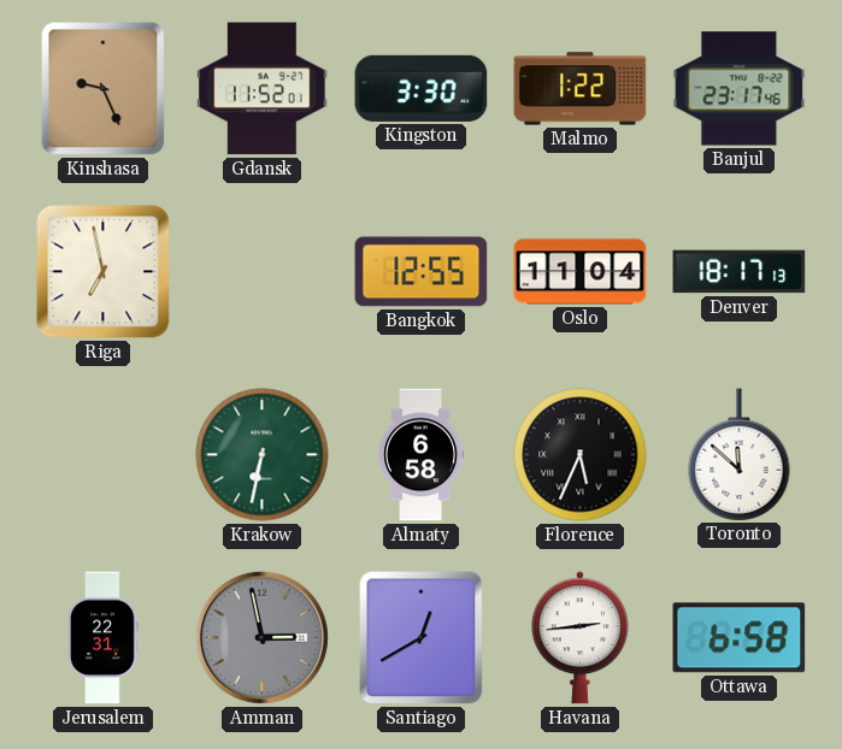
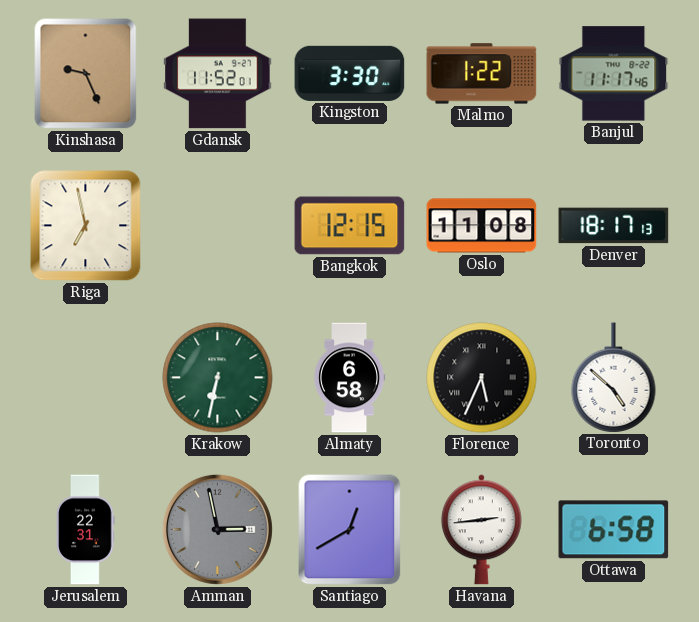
Banjul: 23:17 -> 11:17
Bangkok: 12:55 -> 12:15
Oslo: 11:04 -> 11:08
Toronto: 11:52 -> 4:52
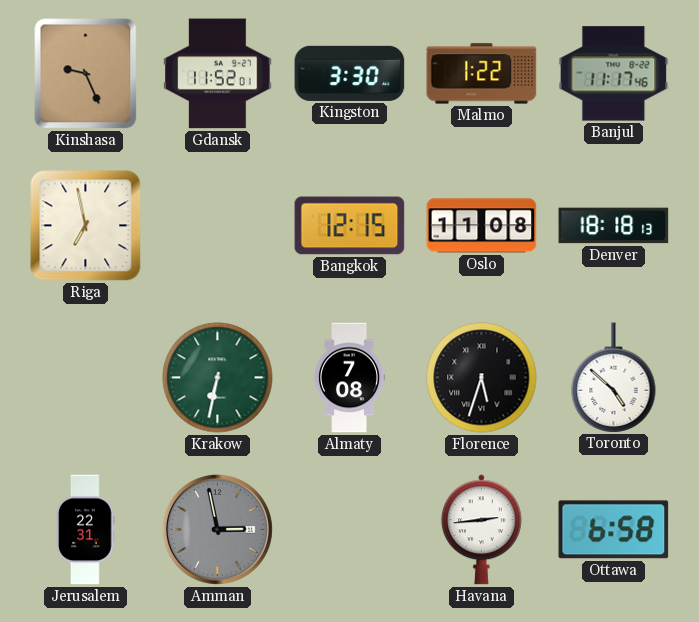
Denver: 18:17 -> 18:18
Almaty: 6:58 -> 7:08
Florence: 5:34 -> 5:33
Santiago: 12:40 -> none
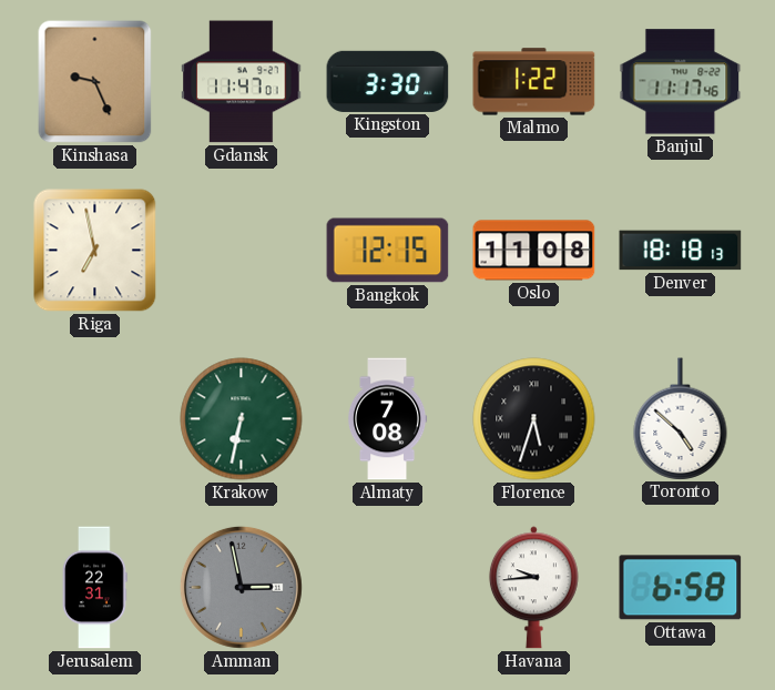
Gdansk: 11:52 -> 11:47
Havana: 2:44 -> 9:44
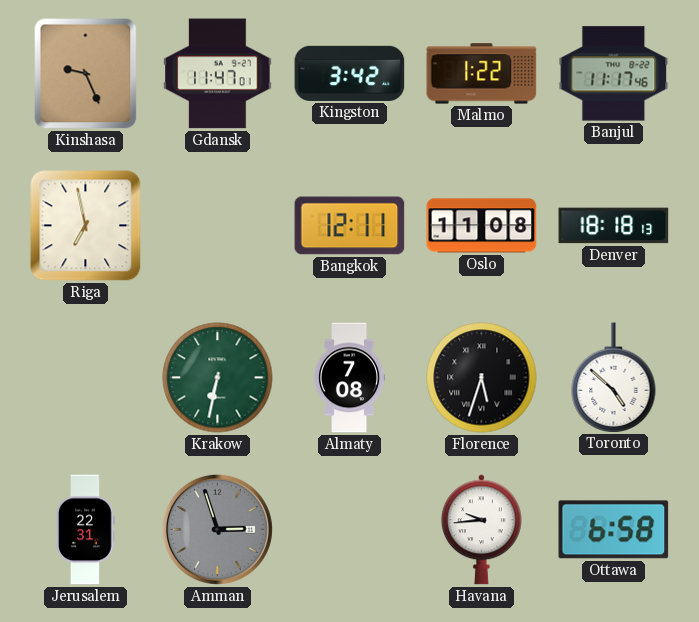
Kingston: 3:30 -> 3:42
Bangkok: 12:15 -> 12:11
Amman: 2:58 -> 2:57
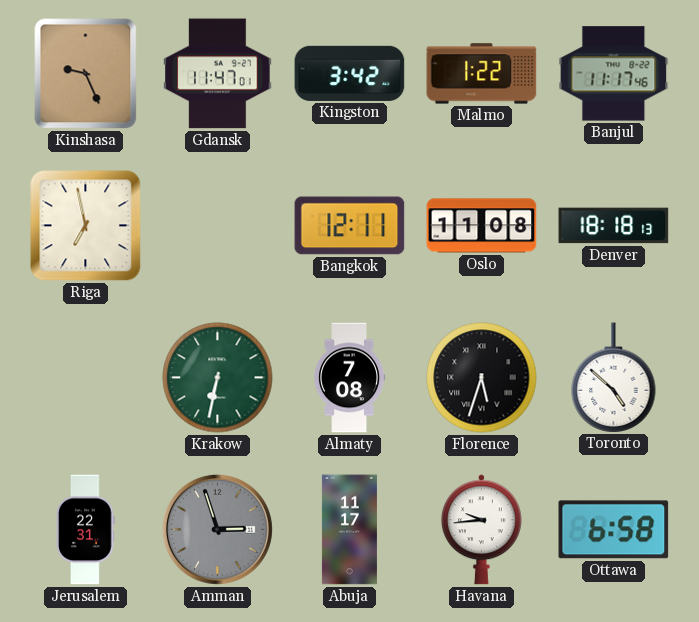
Abuja: none -> 11:17
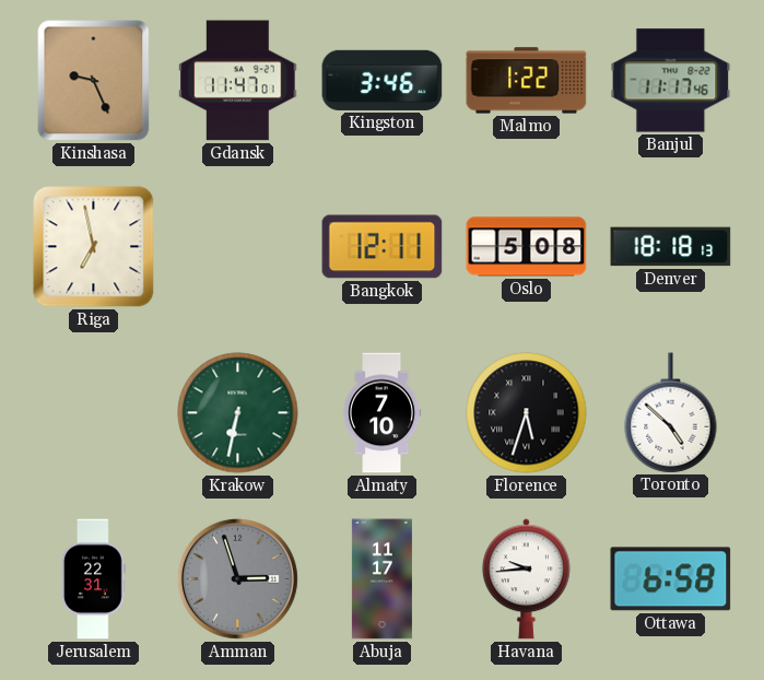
Kingston: 3:42 -> 3:46
Oslo: 11:08 -> 5:08
Almaty: 7:08 -> 7:10
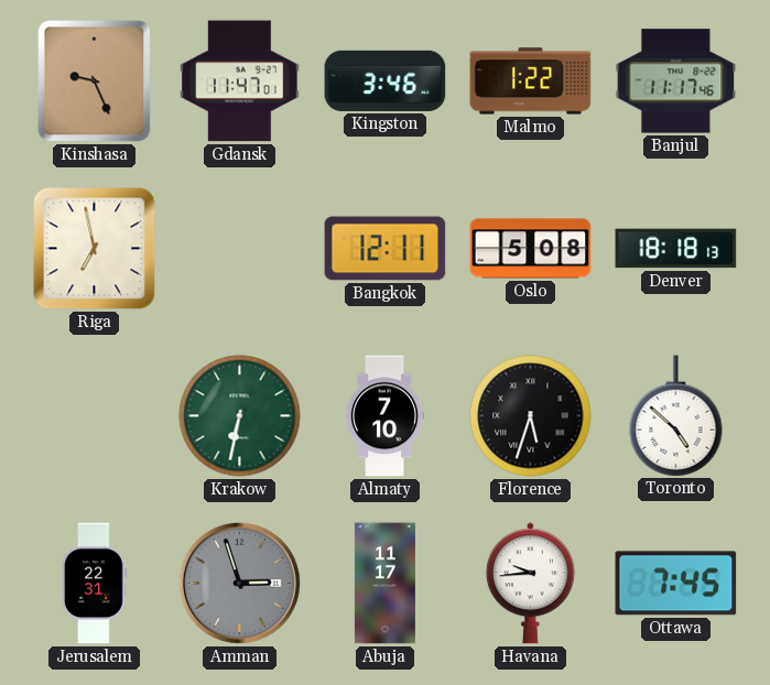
Ottawa: 6:58 -> 7:45
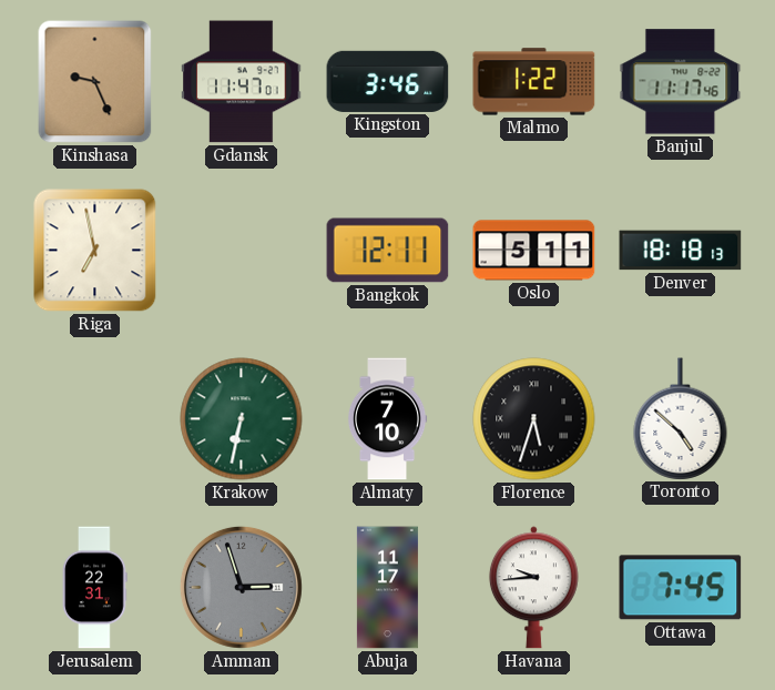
Oslo: 5:08 -> 5:11
